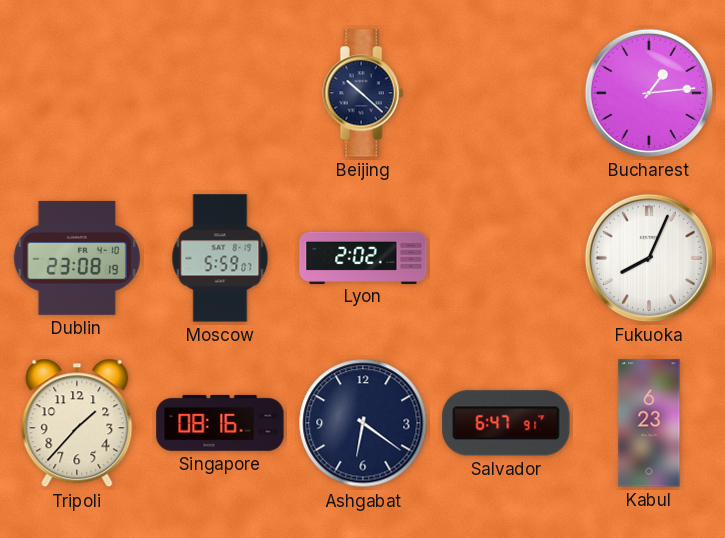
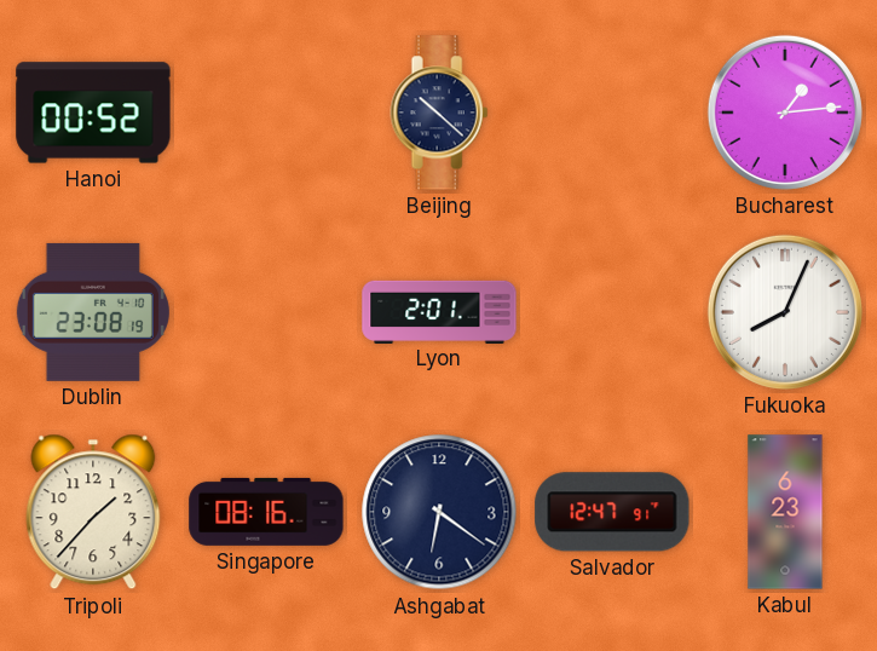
Hanoi: none -> 00:52
Moscow: 5:59 -> none
Lyon: 2:02 -> 2:01
Salvador: 6:47 -> 12:47
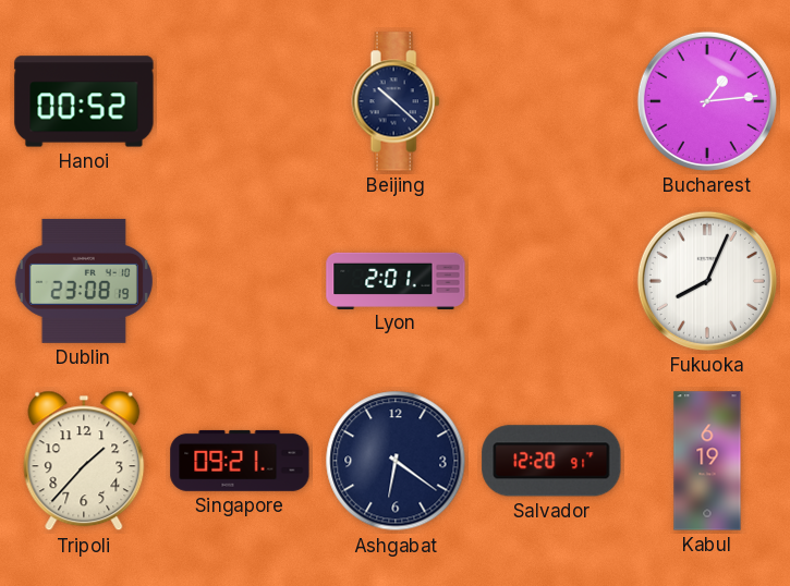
Singapore: 08:16 -> 09:21
Salvador: 12:47 -> 12:20
Kabul: 6:23 -> 6:19
